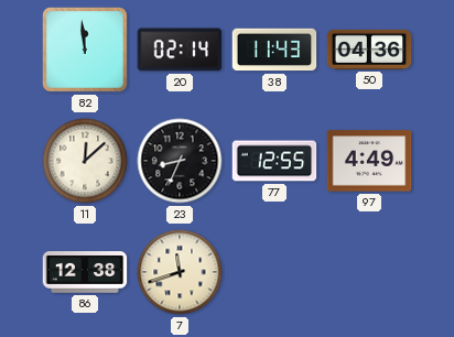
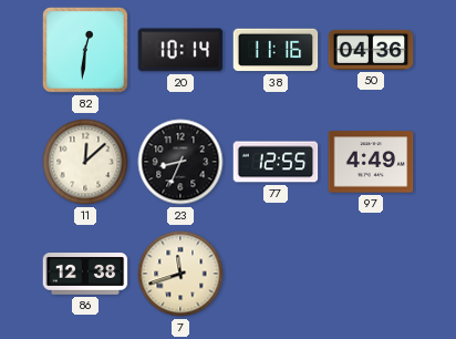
82: 11:59 -> 12:31
20: 02:14 -> 10:14
38: 11:43 -> 11:16
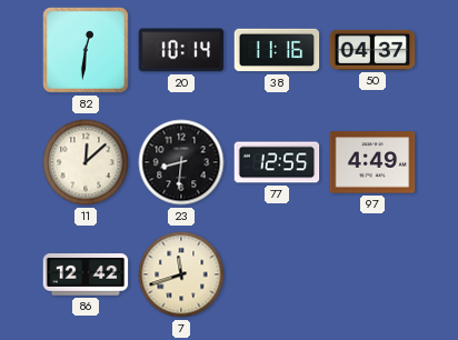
50: 04:36 -> 04:37
23: 8:34 -> 8:31
86: 12:38 -> 12:42
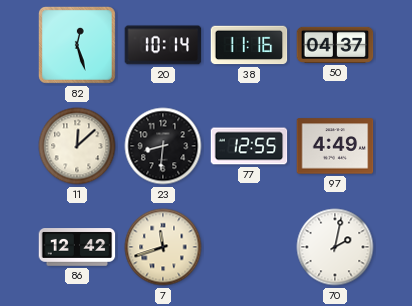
82: 12:31 -> 12:27
70: none -> 2:02
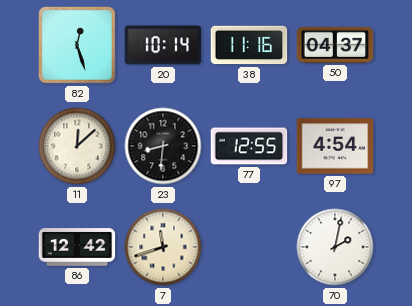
97: 4:49 -> 4:54
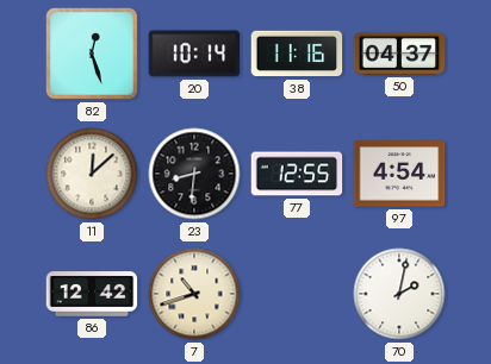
7: 11:42 -> 10:42
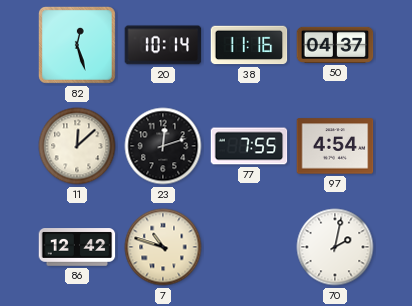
23: 8:31 -> 12:12
77: 12:55 -> 7:55
7: 10:42 -> 10:48
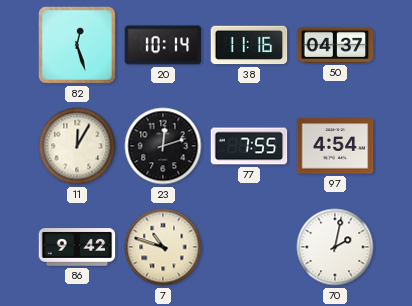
11: 12:08 -> 12:05
86: 12:42 -> 9:42
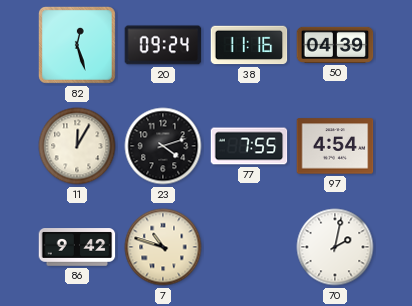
20: 10:14 -> 09:24
50: 04:37 -> 04:39
23: 12:12 -> 4:12
